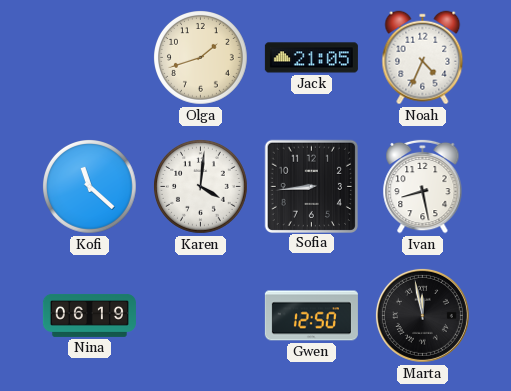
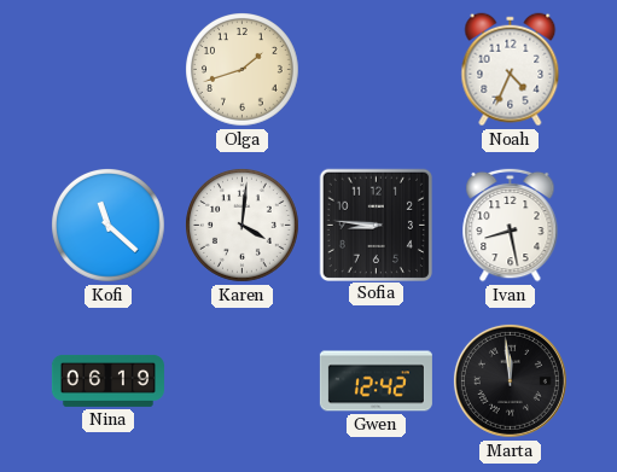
Jack: 21:05 -> none
Sofia: 8:44 -> 8:46
Gwen: 12:50 -> 12:42
Marta: 11:58 -> 11:59
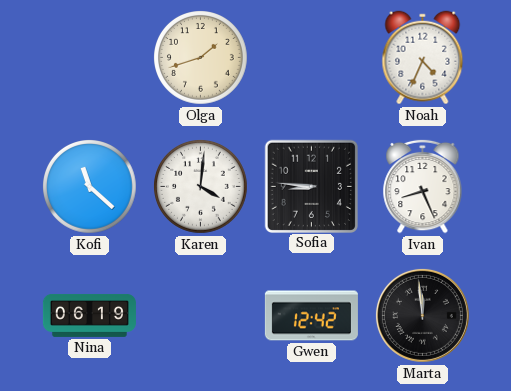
Ivan: 8:28 -> 8:26
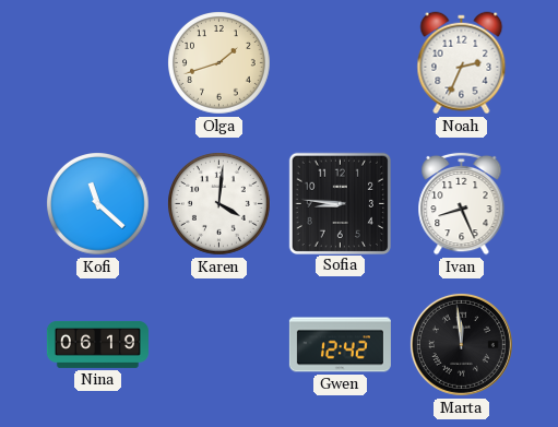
Noah: 4:34 -> 2:34
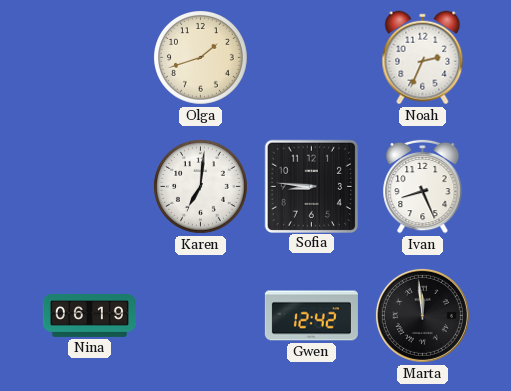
Kofi: 11:22 -> none
Karen: 4:01 -> 7:01
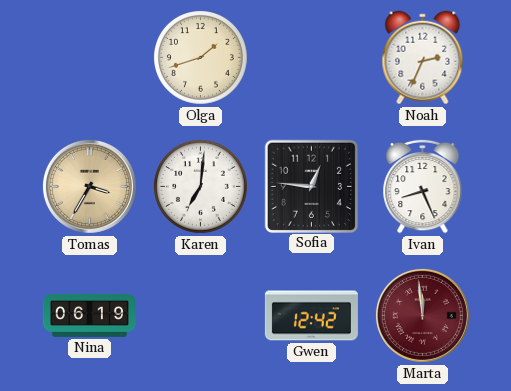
Tomas: none -> 3:35
Sofia: 8:46 -> 12:46
Marta dial: black -> burgundy
